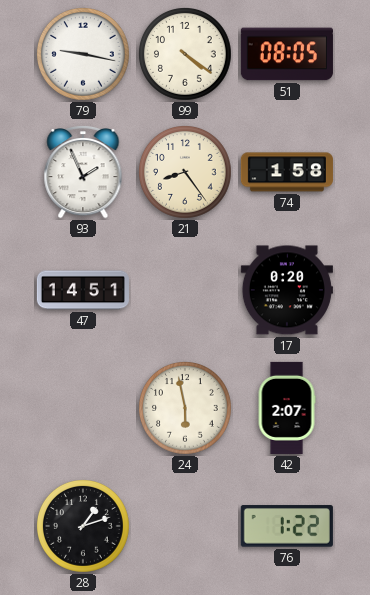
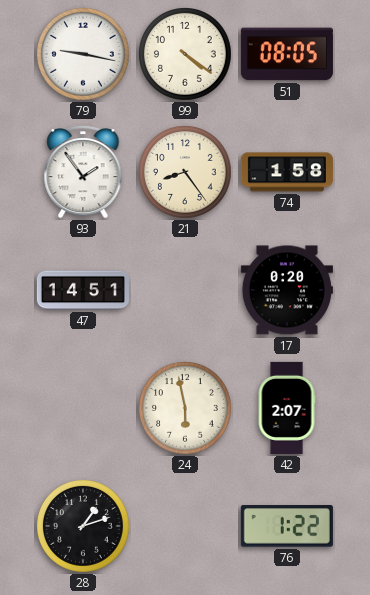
93: 1:56 -> 1:54
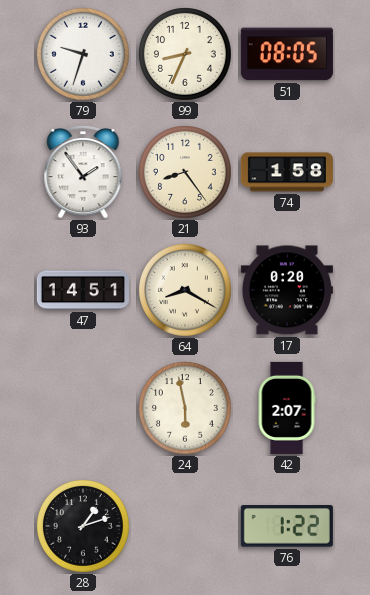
79: 9:17 -> 9:33
99: 4:21 -> 8:34
64: none -> 8:20
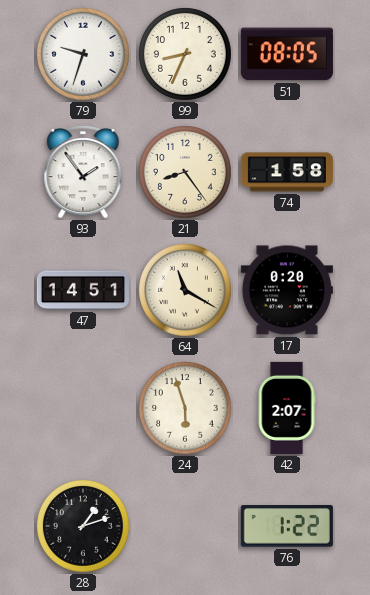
64: 8:20 -> 11:20
24: 5:58 -> 5:57
